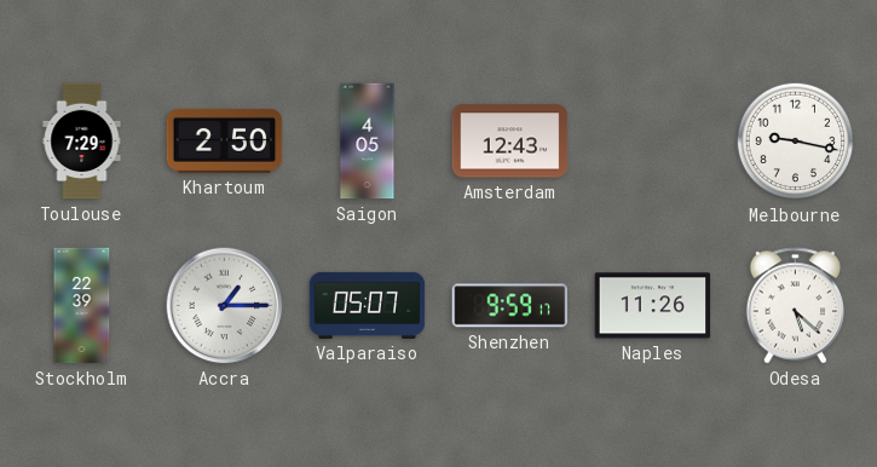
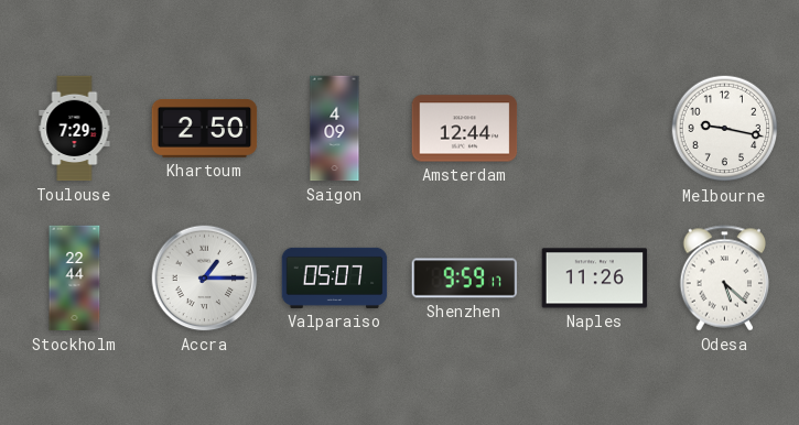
Saigon: 4:05 -> 4:09
Amsterdam: 12:43 -> 12:44
Stockholm: 22:39 -> 22:44
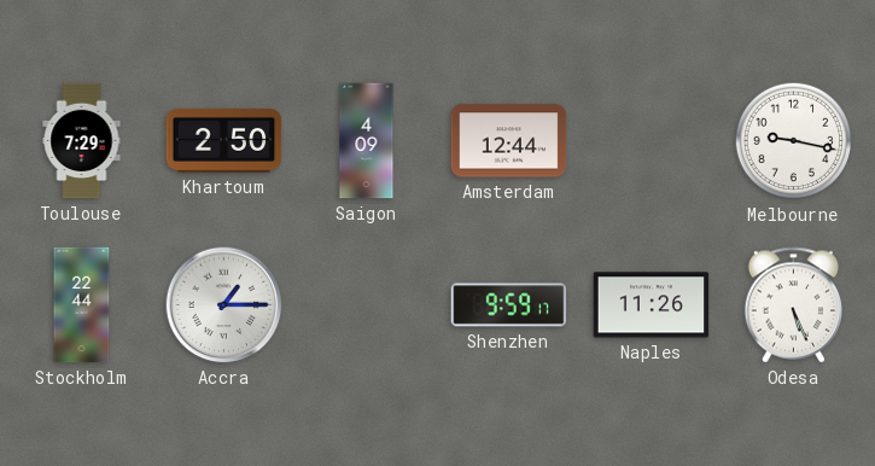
Valparaiso: 05:07 -> none
Odesa: 5:22 -> 5:26
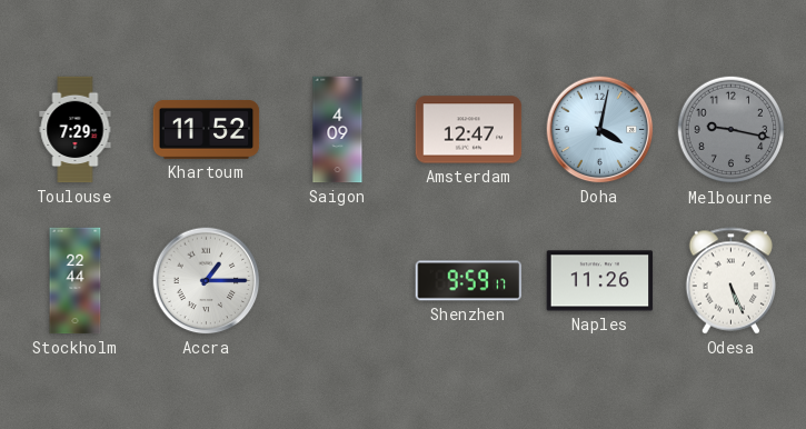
Khartoum: 2:50 -> 11:52
Amsterdam: 12:44 -> 12:47
Doha: none -> 4:02
Melbourne dial: white -> grey
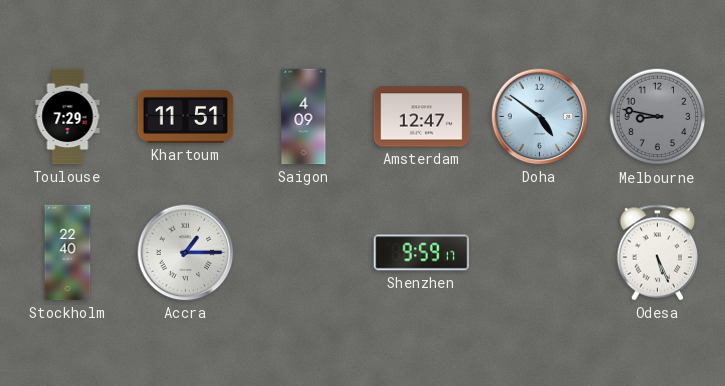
Khartoum: 11:52 -> 11:51
Doha: 4:02 -> 4:51
Melbourne: 9:17 -> 8:47
Stockholm: 22:44 -> 22:40
Naples: 11:26 -> none
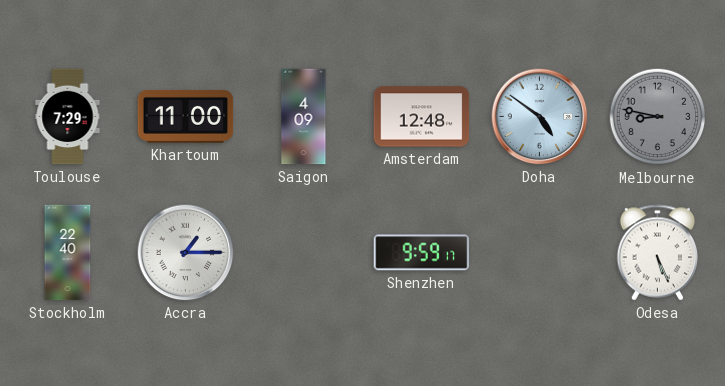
Khartoum: 11:51 -> 11:00
Amsterdam: 12:47 -> 12:48
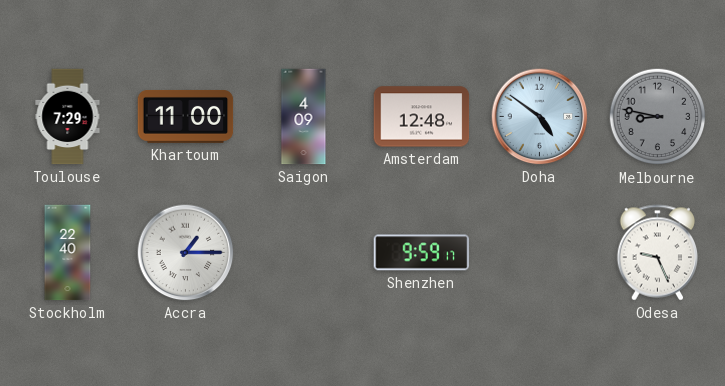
Odesa: 5:26 -> 9:26
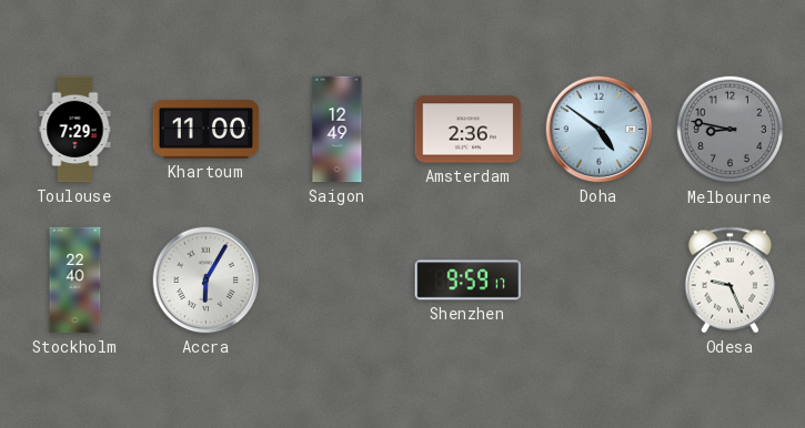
Saigon: 4:09 -> 12:49
Amsterdam: 12:48 -> 2:36
Accra: 1:15 -> 6:05
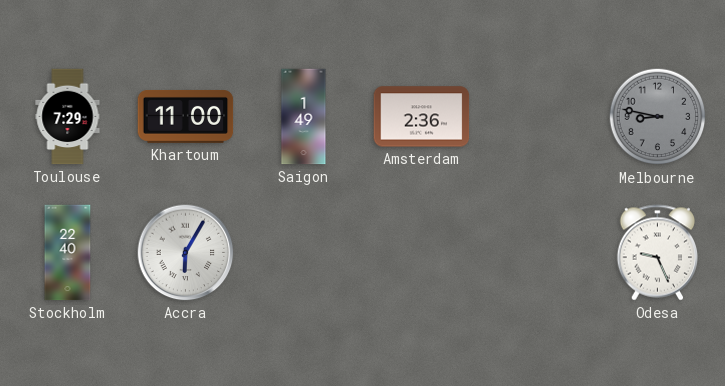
Saigon: 12:49 -> 1:49
Doha: 4:51 -> none
Shenzhen: 9:59 -> none
